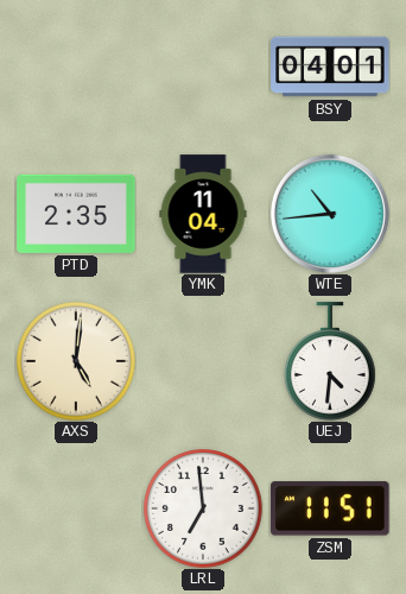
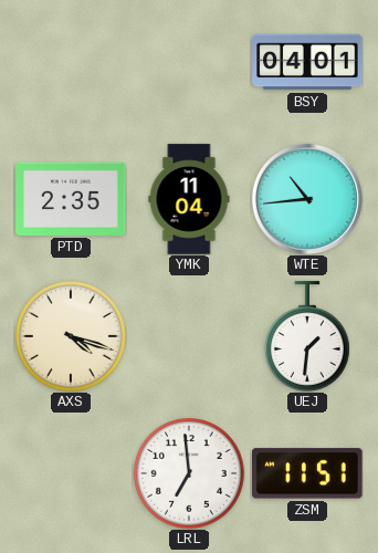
AXS: 5:01 -> 4:18
UEJ: 4:31 -> 1:31
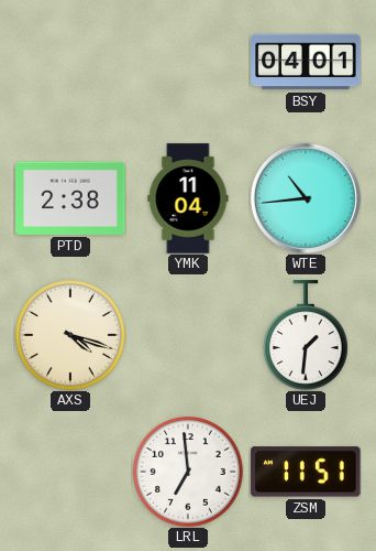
PTD: 2:35 -> 2:38
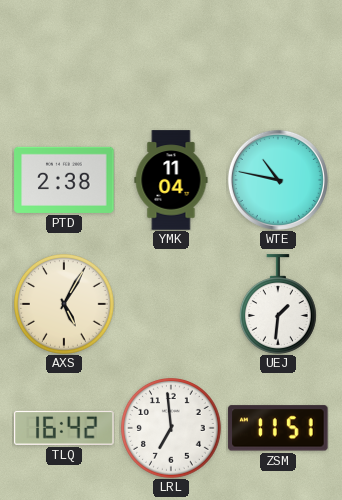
BSY: 04:01 -> none
WTE: 10:44 -> 10:47
AXS: 4:18 -> 5:05
TLQ: none -> 16:42
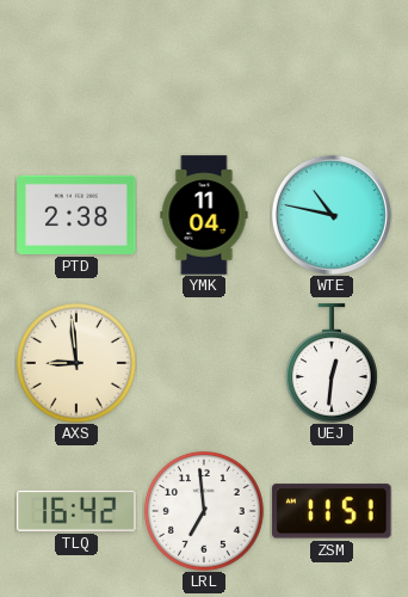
AXS: 5:05 -> 8:59
UEJ: 1:31 -> 12:31
